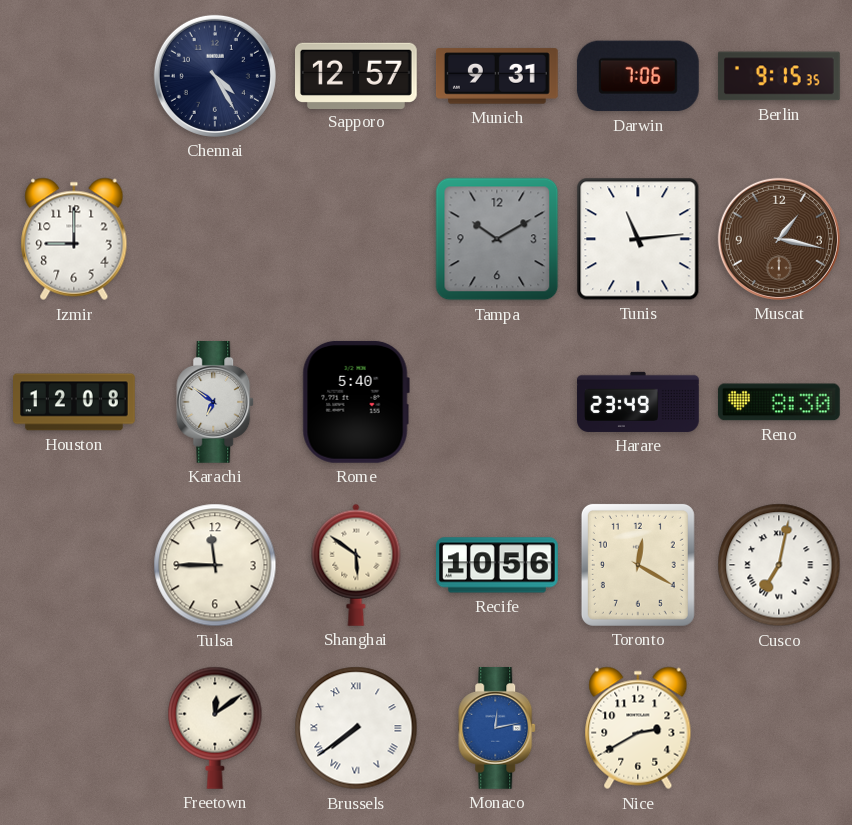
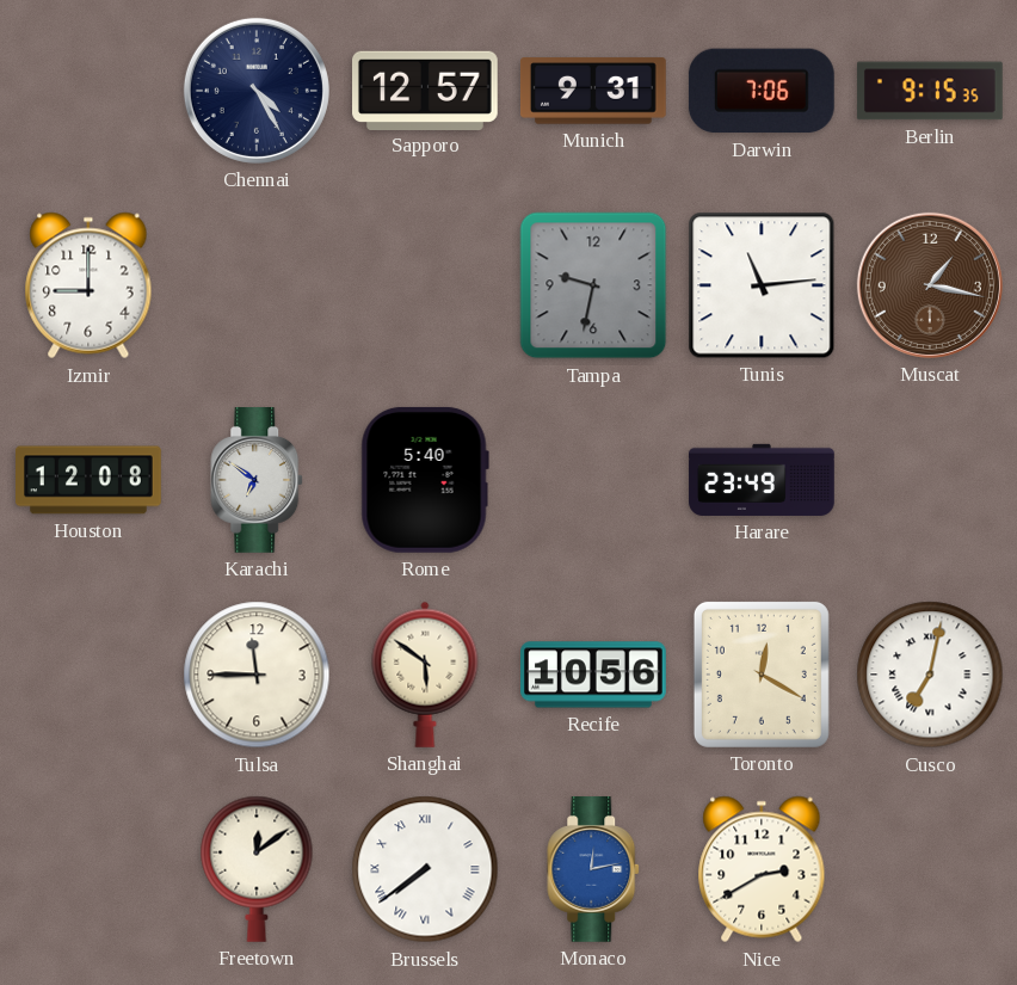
Tampa: 10:10 -> 9:32
Reno: 8:30 -> none
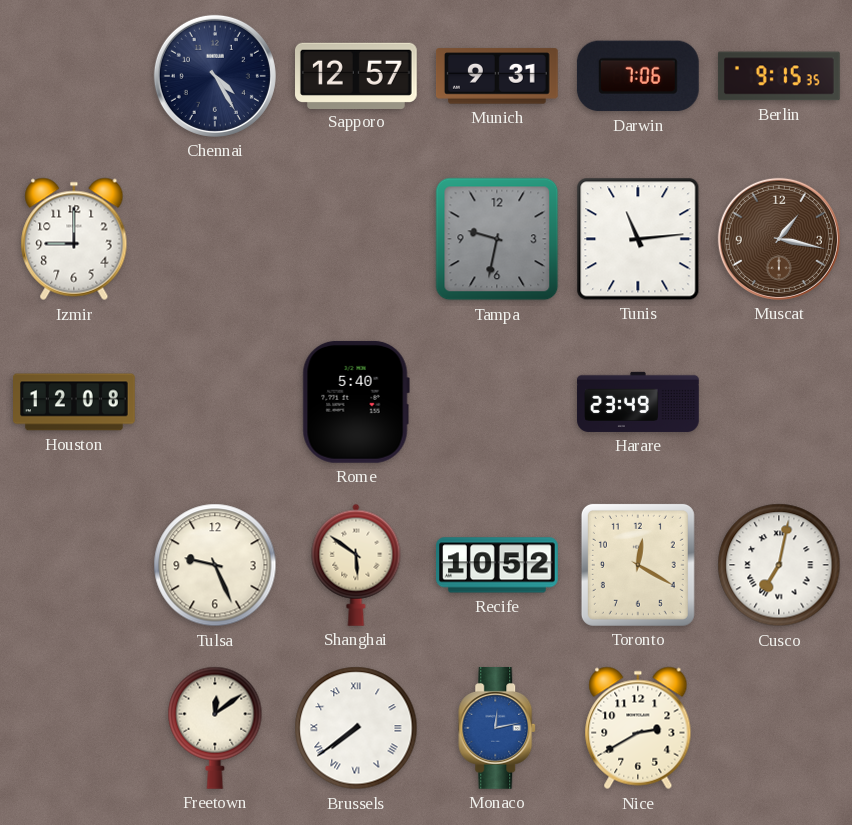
Karachi: 6:51 -> none
Tulsa: 11:45 -> 9:26
Recife: 10:56 -> 10:52
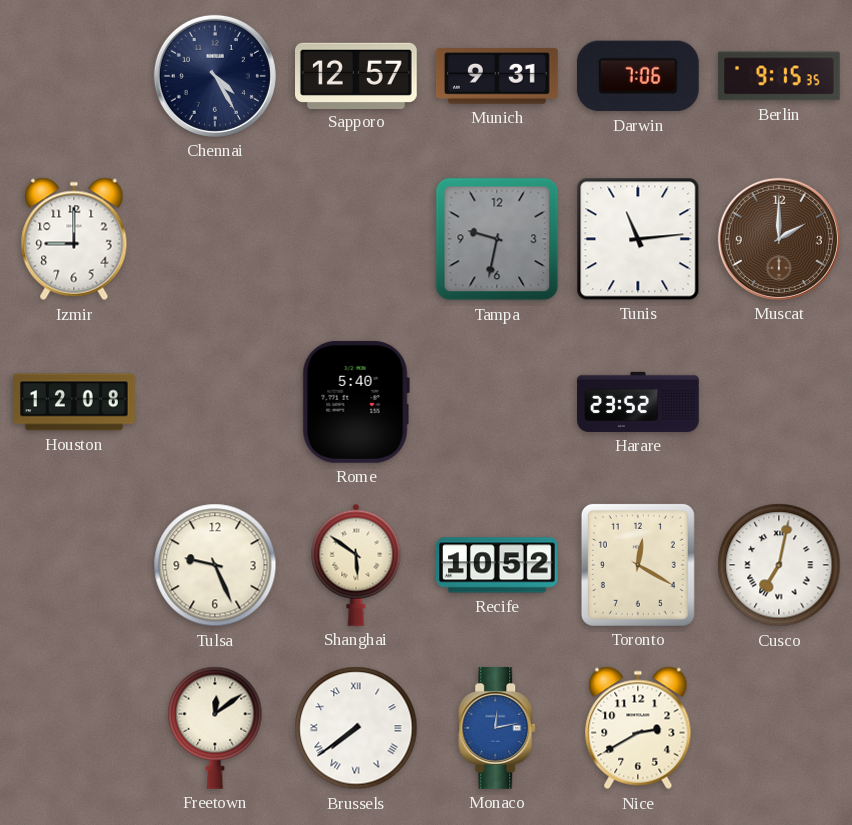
Muscat: 1:17 -> 2:00
Harare: 23:49 -> 23:52
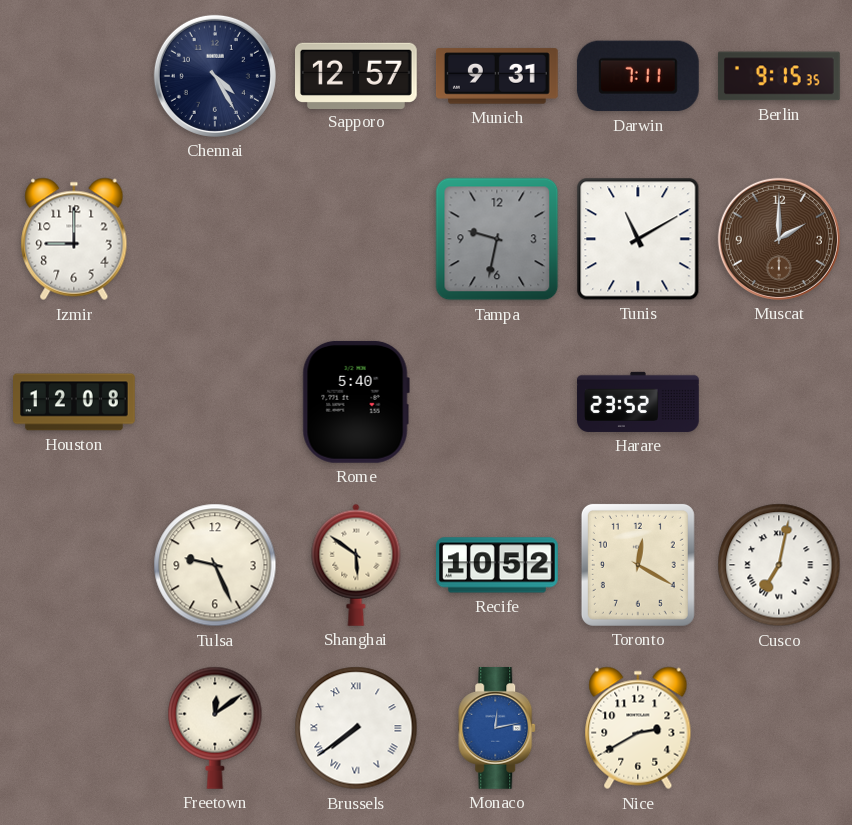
Darwin: 7:06 -> 7:11
Tunis: 11:14 -> 11:10
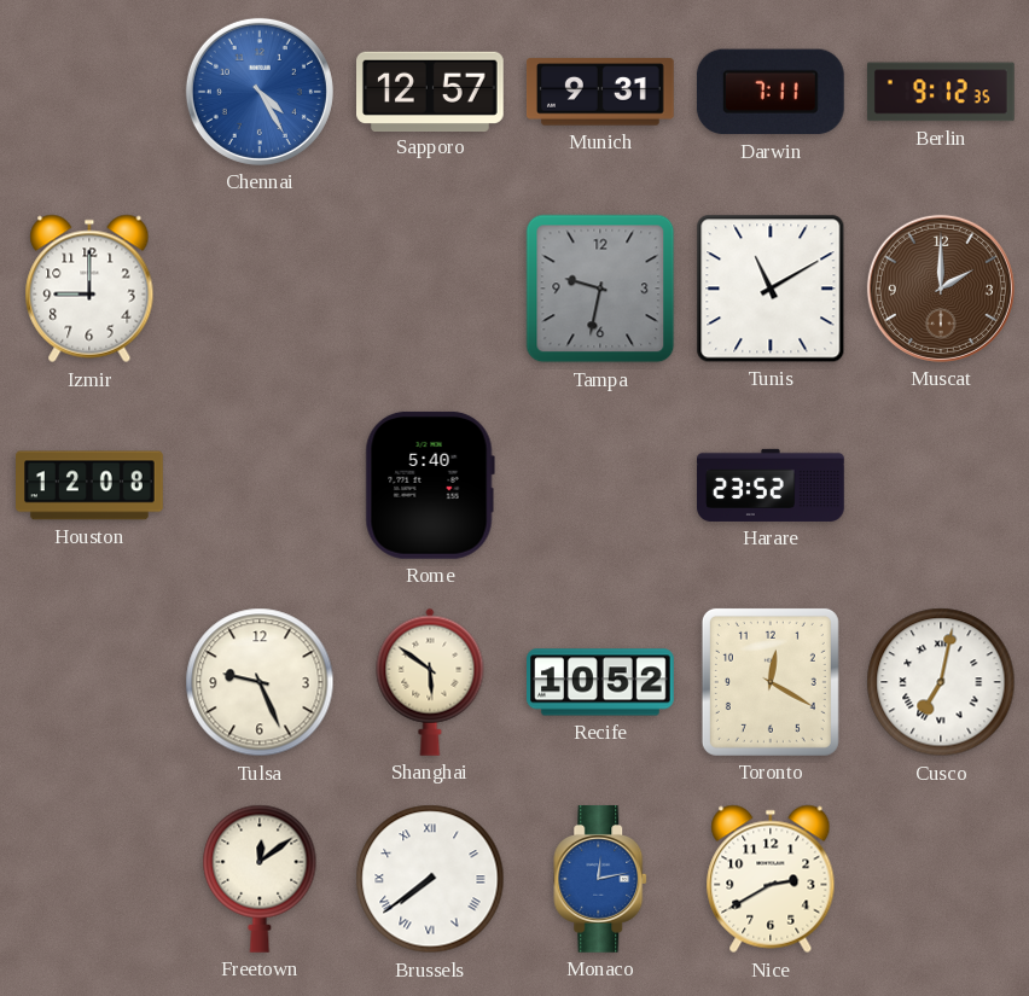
Chennai dial: navy -> blue
Berlin: 9:15 -> 9:12
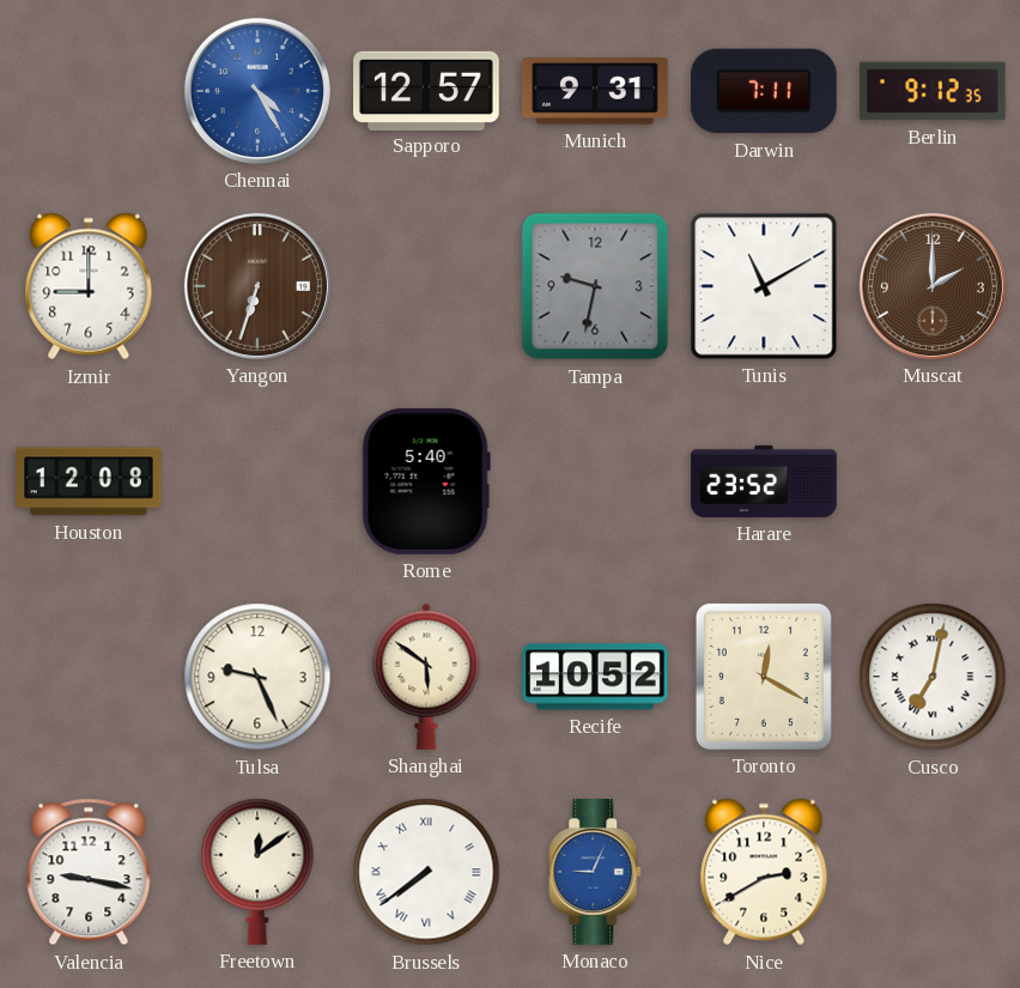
Yangon: none -> 6:33
Valencia: none -> 9:17
Monaco: 12:13 -> 9:04
